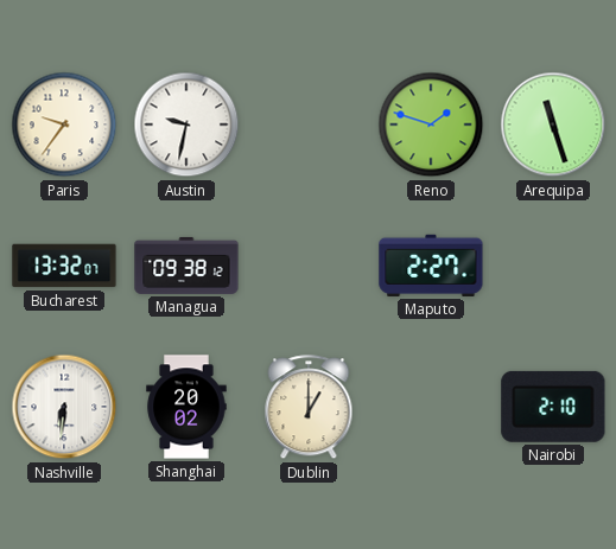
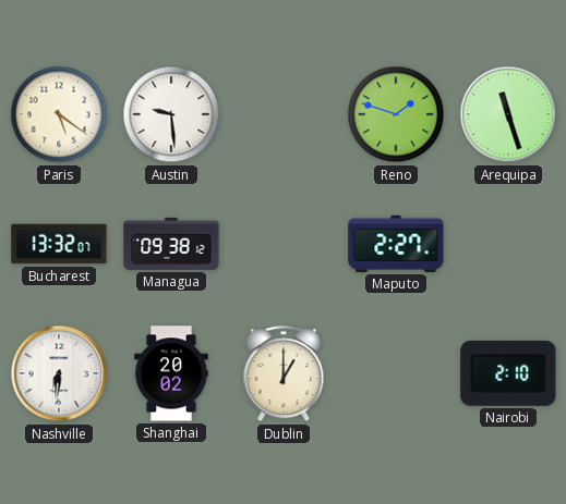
Paris: 9:36 -> 5:21
Austin: 9:32 -> 9:29
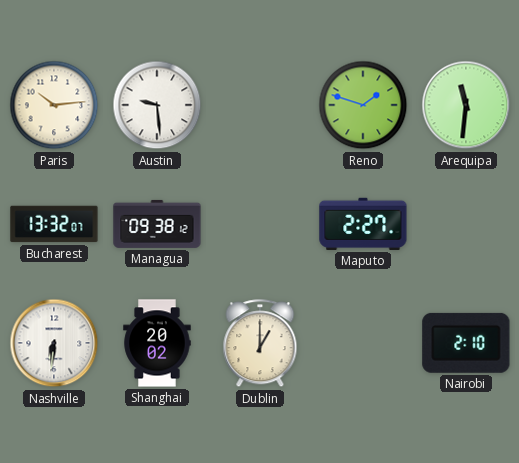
Paris: 5:21 -> 10:14
Arequipa: 11:27 -> 11:31
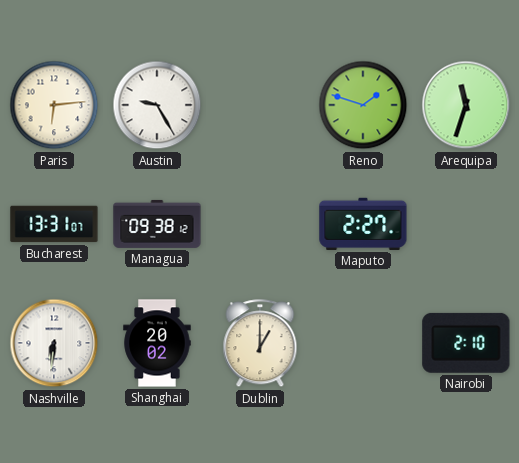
Paris: 10:14 -> 6:14
Austin: 9:29 -> 9:25
Arequipa: 11:31 -> 11:33
Bucharest: 13:32 -> 13:31
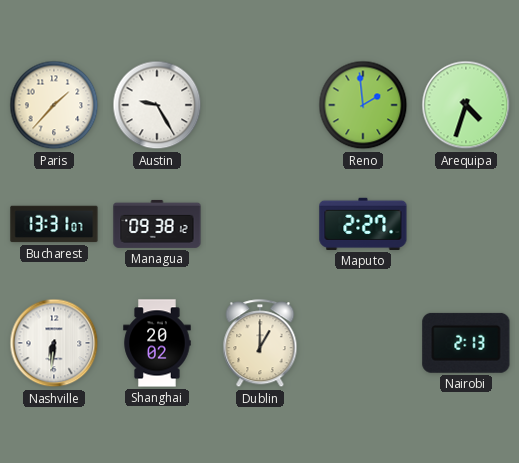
Paris: 6:14 -> 1:37
Reno: 1:48 -> 1:59
Arequipa: 11:33 -> 4:33
Nairobi: 2:10 -> 2:13
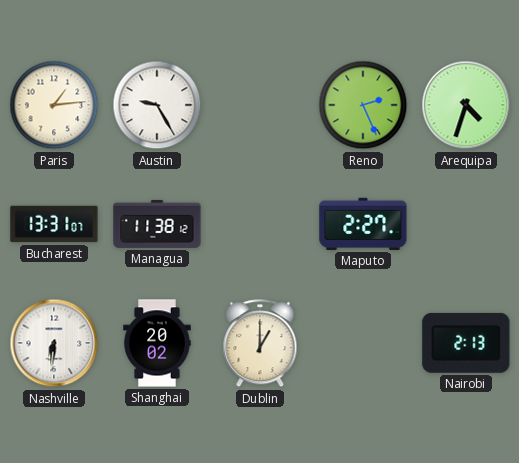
Paris: 1:37 -> 1:14
Reno: 1:59 -> 2:26
Managua: 09:38 -> 11:38
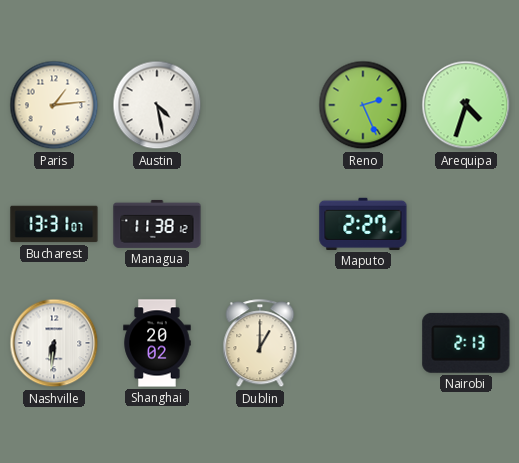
Austin: 9:25 -> 4:28
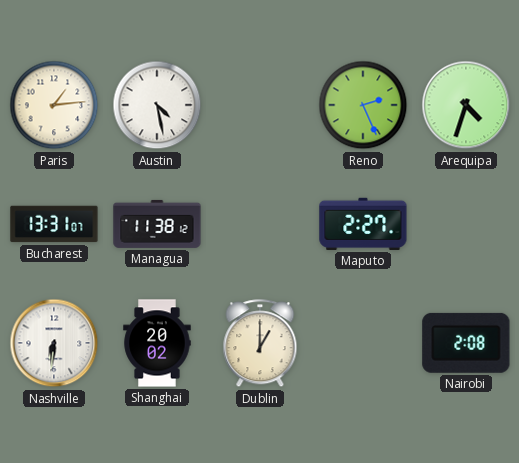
Nairobi: 2:13 -> 2:08
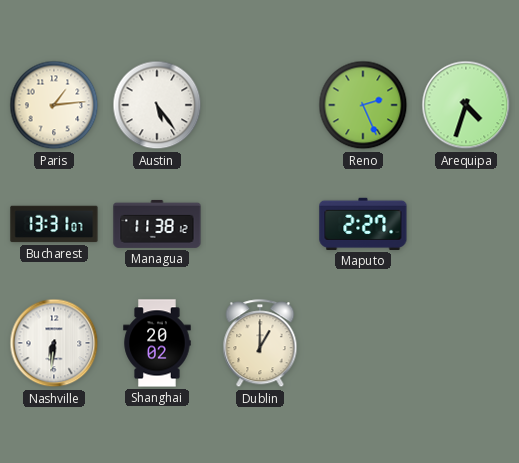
Austin: 4:28 -> 5:24
Nairobi: 2:08 -> none
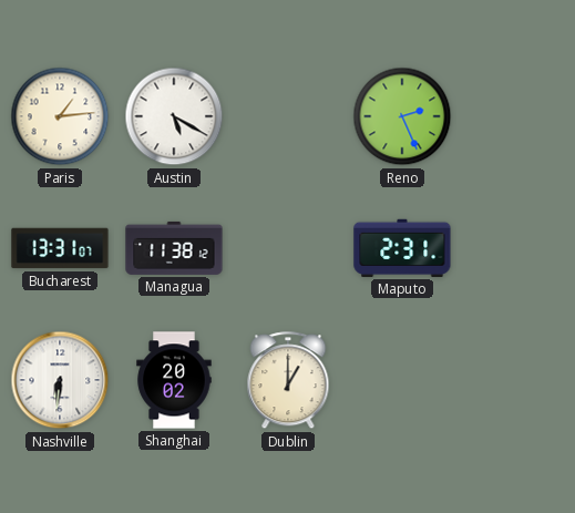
Austin: 5:24 -> 5:20
Arequipa: 4:33 -> none
Maputo: 2:27 -> 2:31
